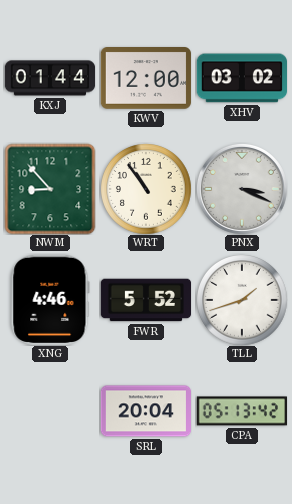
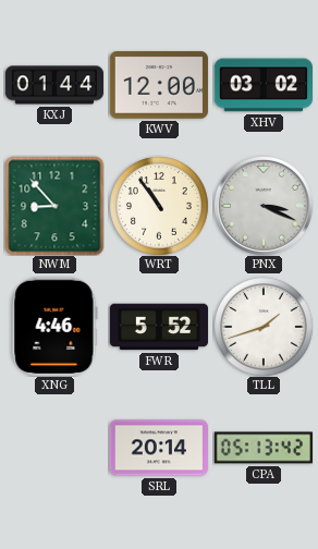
SRL: 20:04 -> 20:14
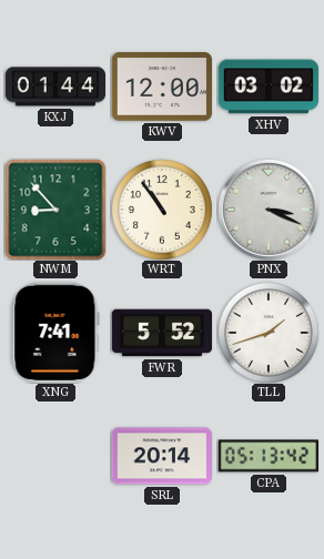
XNG: 4:46 -> 7:41
